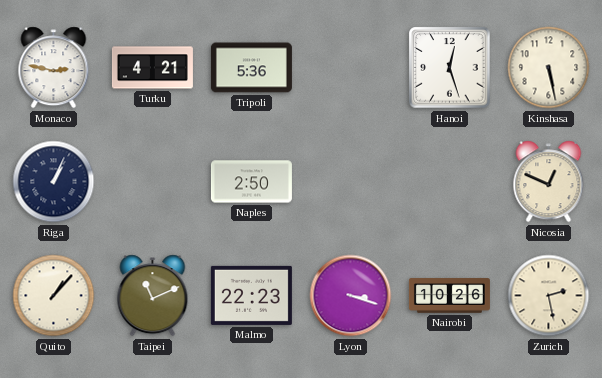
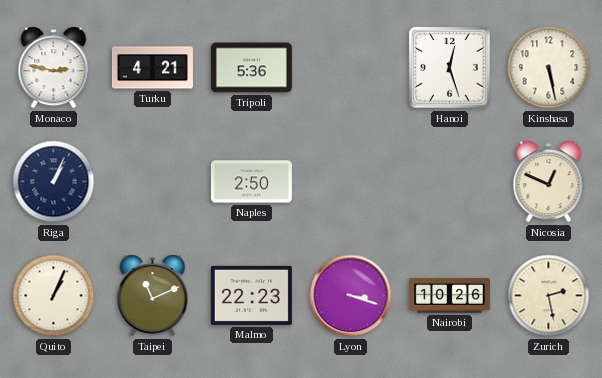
Quito: 1:07 -> 1:04
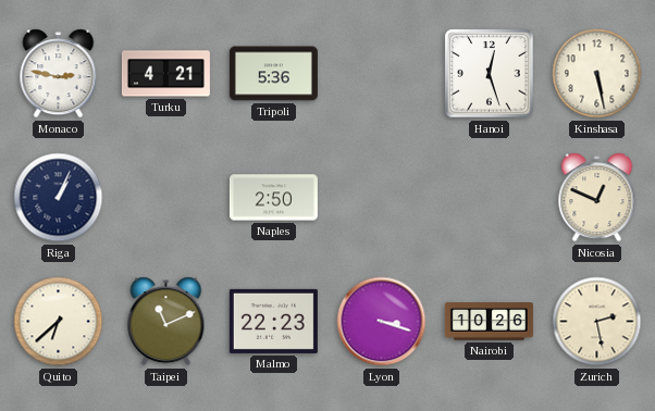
Quito: 1:04 -> 6:38
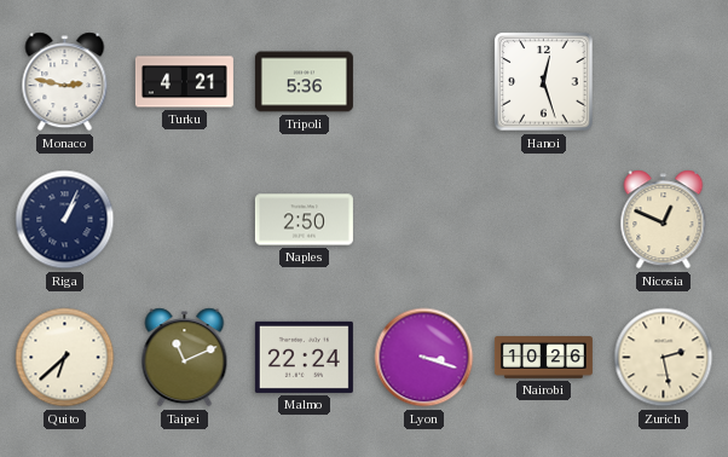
Kinshasa: 5:28 -> none
Malmo: 22:23 -> 22:24
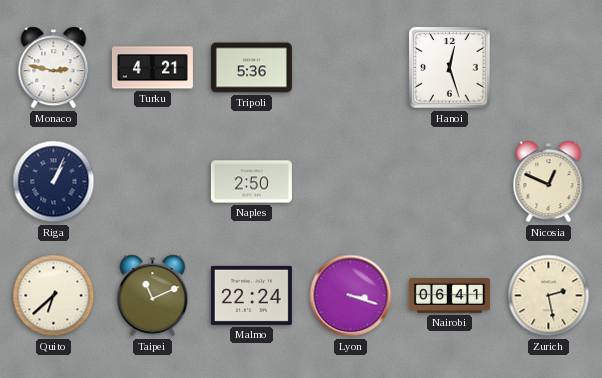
Nairobi: 10:26 -> 06:41
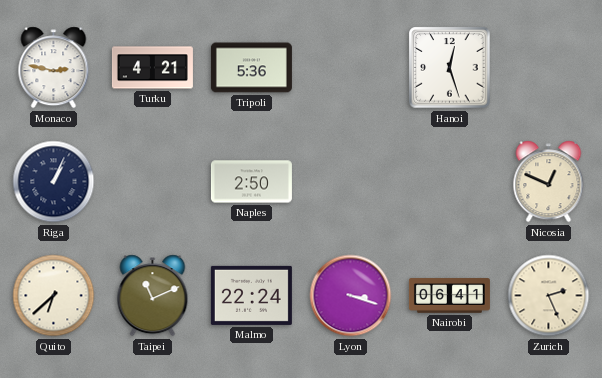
Zurich: 2:28 -> 2:26
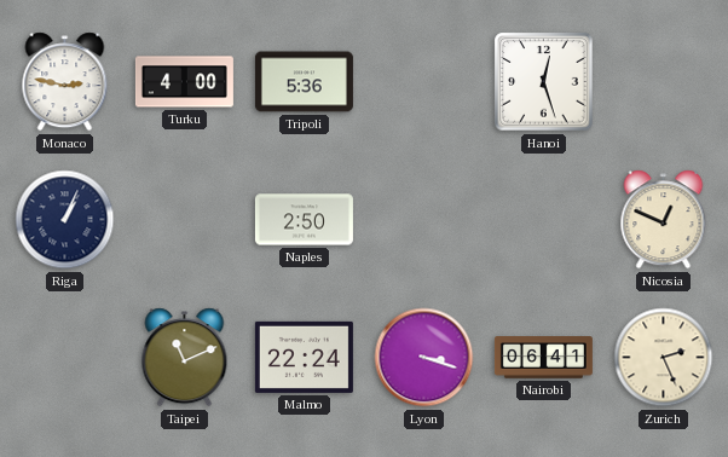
Turku: 4:21 -> 4:00
Quito: 6:38 -> none
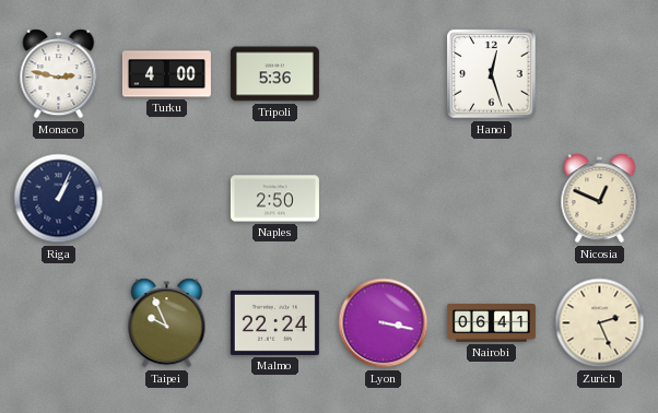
Taipei: 11:11 -> 9:56
Lyon: 3:18 -> 3:17
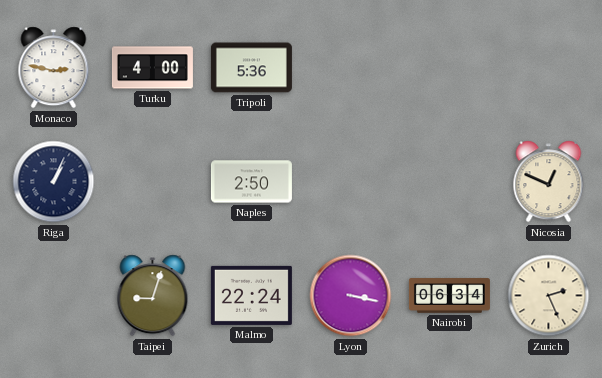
Hanoi: 12:27 -> none
Taipei: 9:56 -> 9:03
Nairobi: 06:41 -> 06:34
